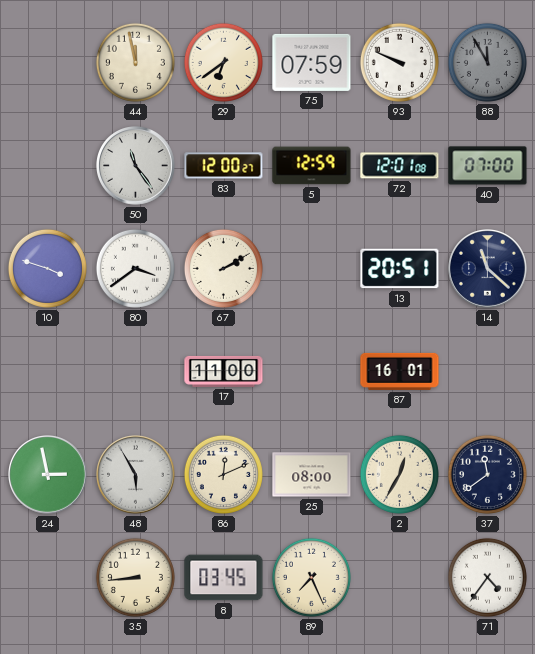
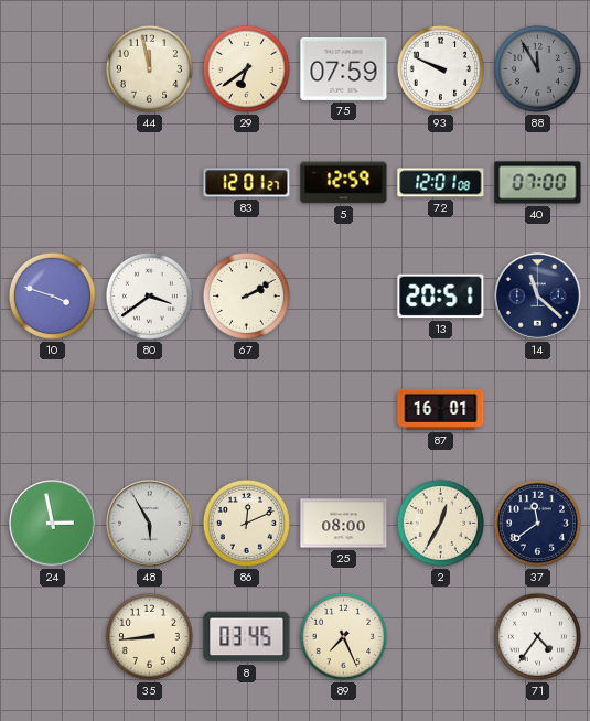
50: 11:24 -> none
83: 12:00 -> 12:01
17: 11:00 -> none
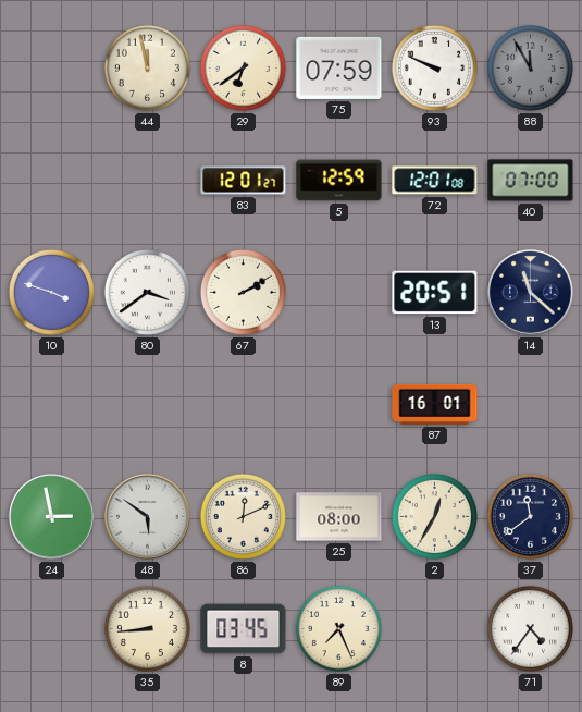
48: 5:55 -> 5:51
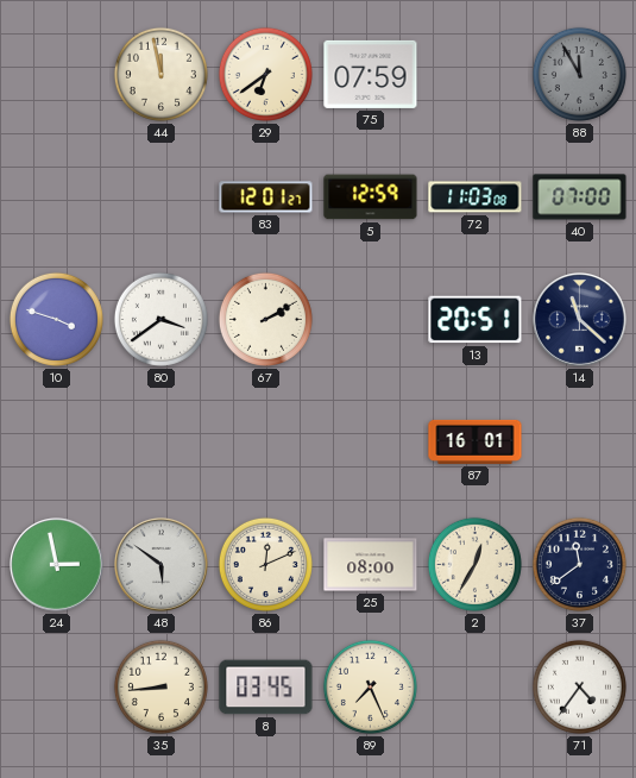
93: 9:49 -> none
72: 12:01 -> 11:03
